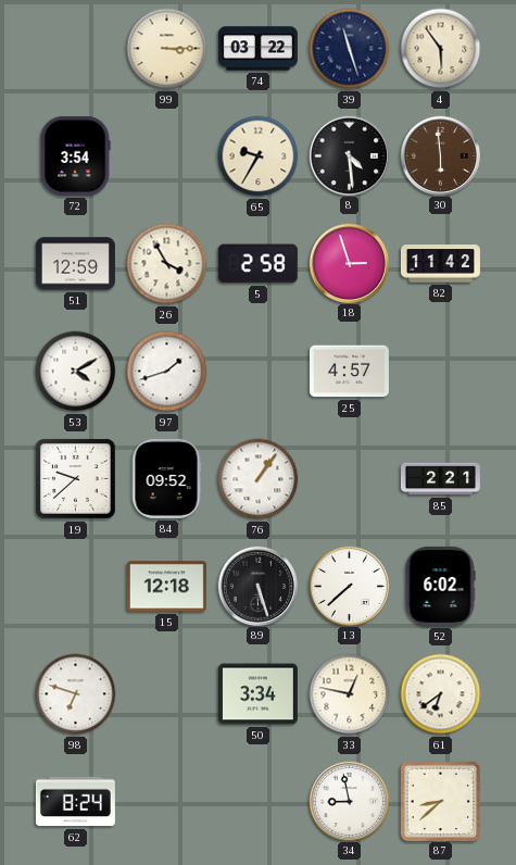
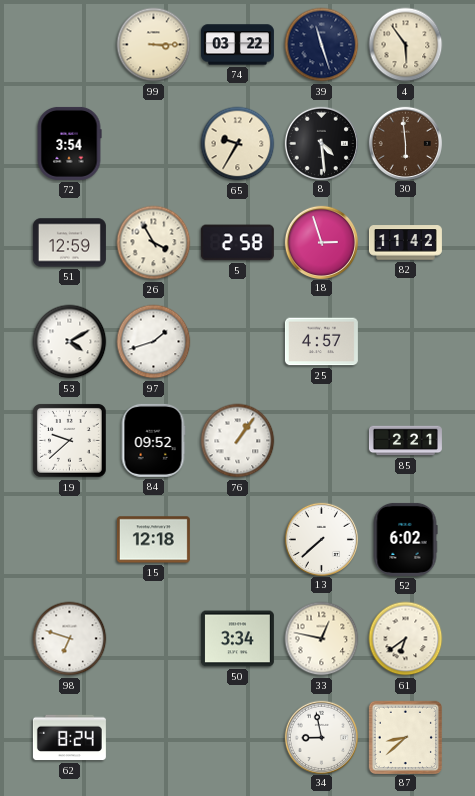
89: 5:27 -> none
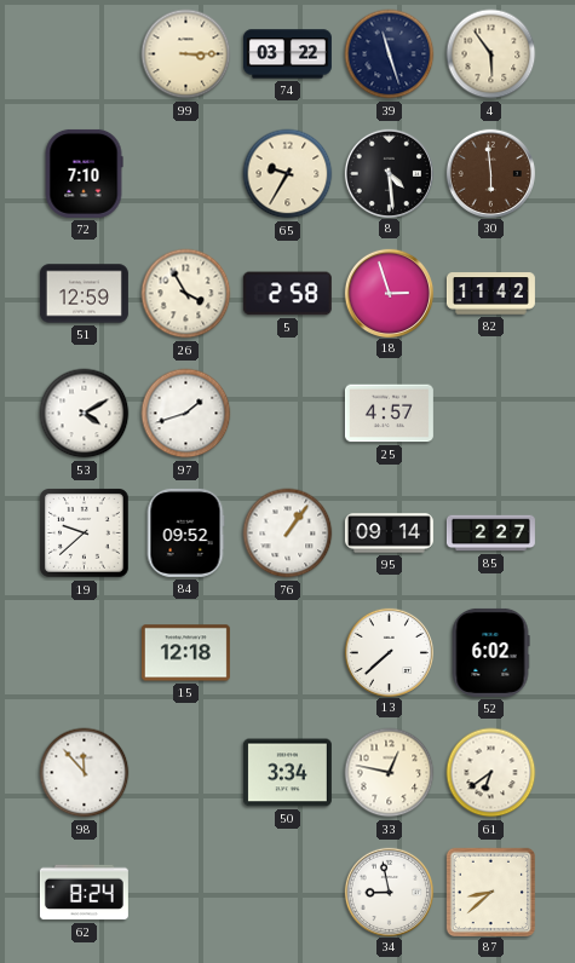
72: 3:54 -> 7:10
95: none -> 09:14
85: 2:21 -> 2:27
98: 6:48 -> 11:53
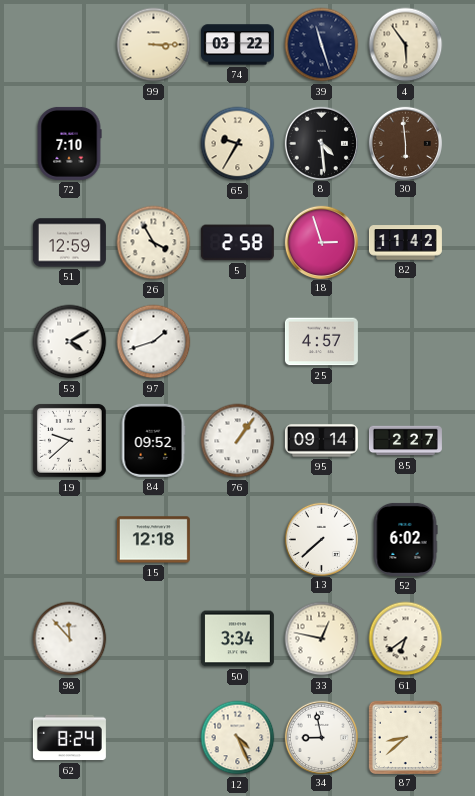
12: none -> 4:26
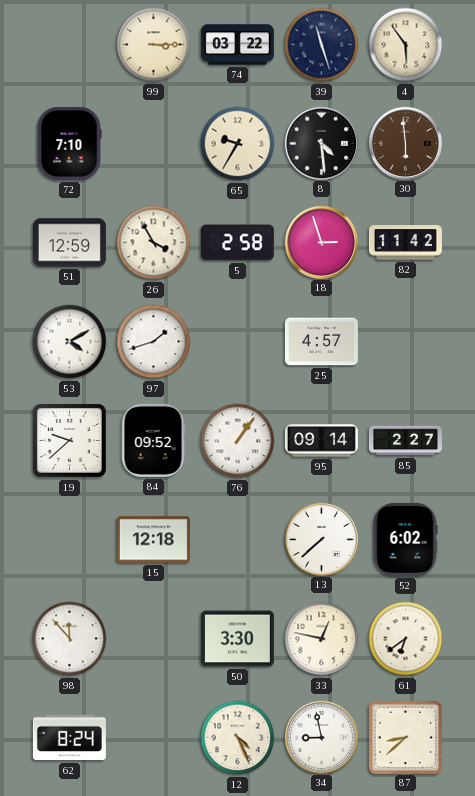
50: 3:34 -> 3:30
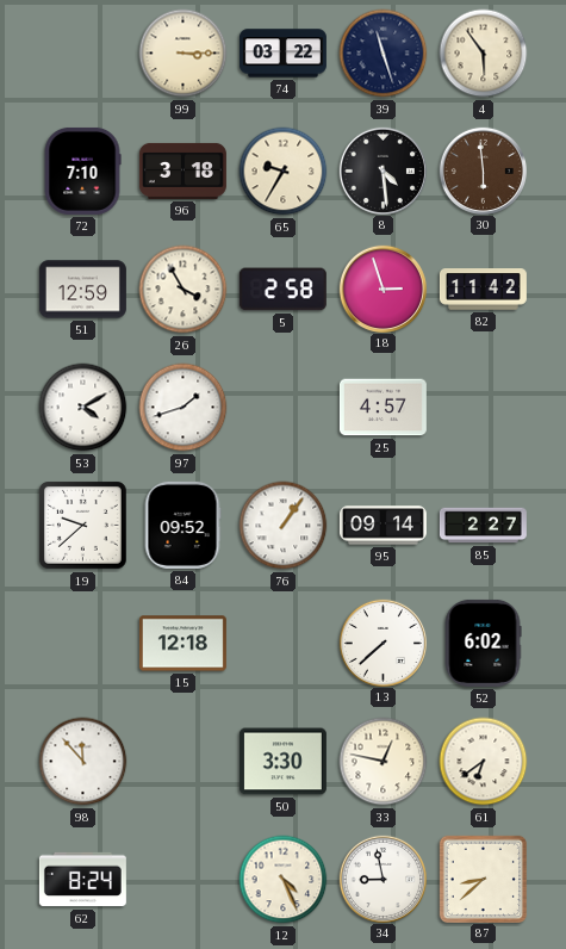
96: none -> 3:18
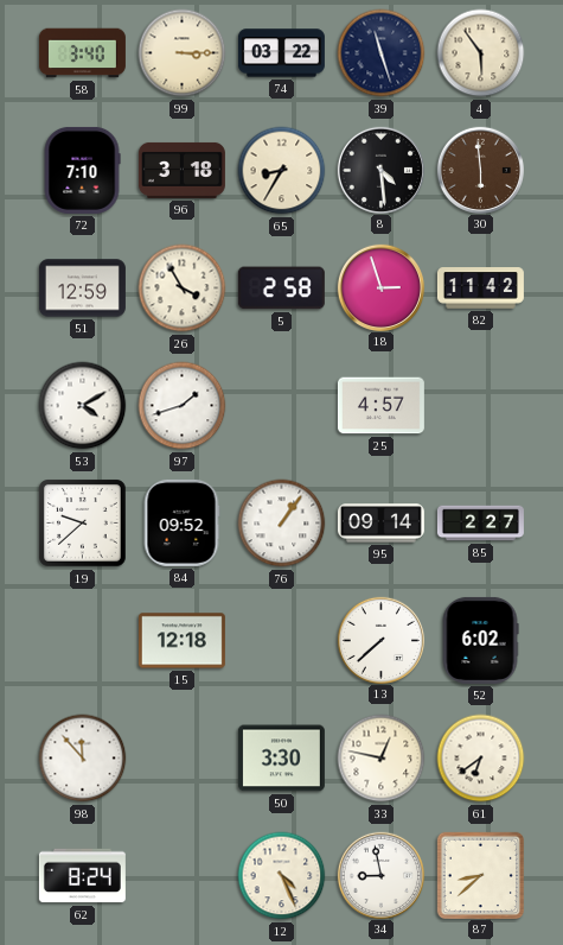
58: none -> 3:40
65: 9:35 -> 8:35
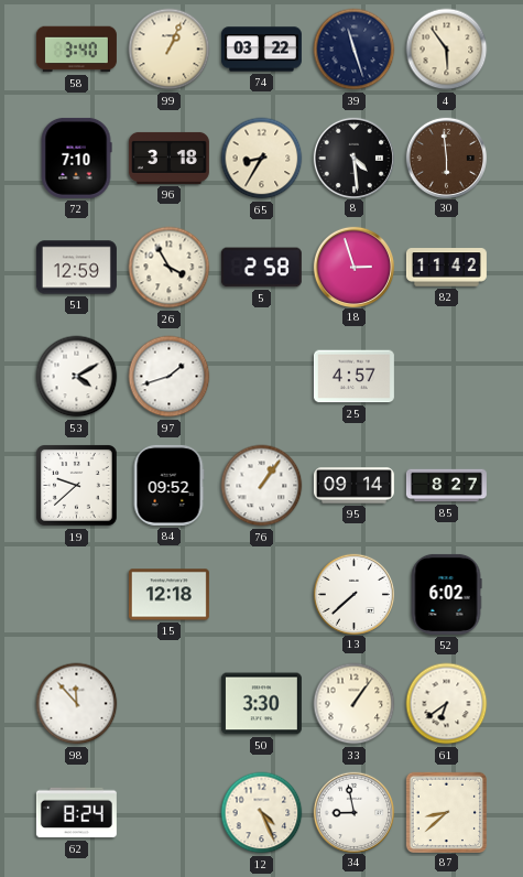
99: 3:15 -> 1:04
85: 2:27 -> 8:27
33: 12:47 -> 1:06
